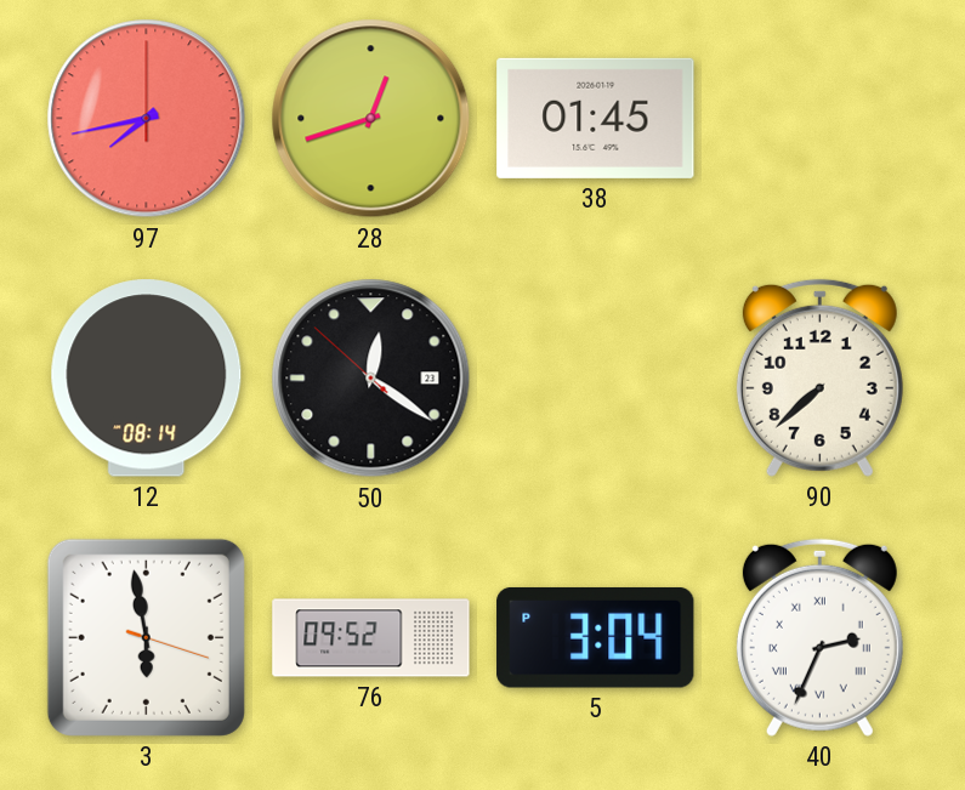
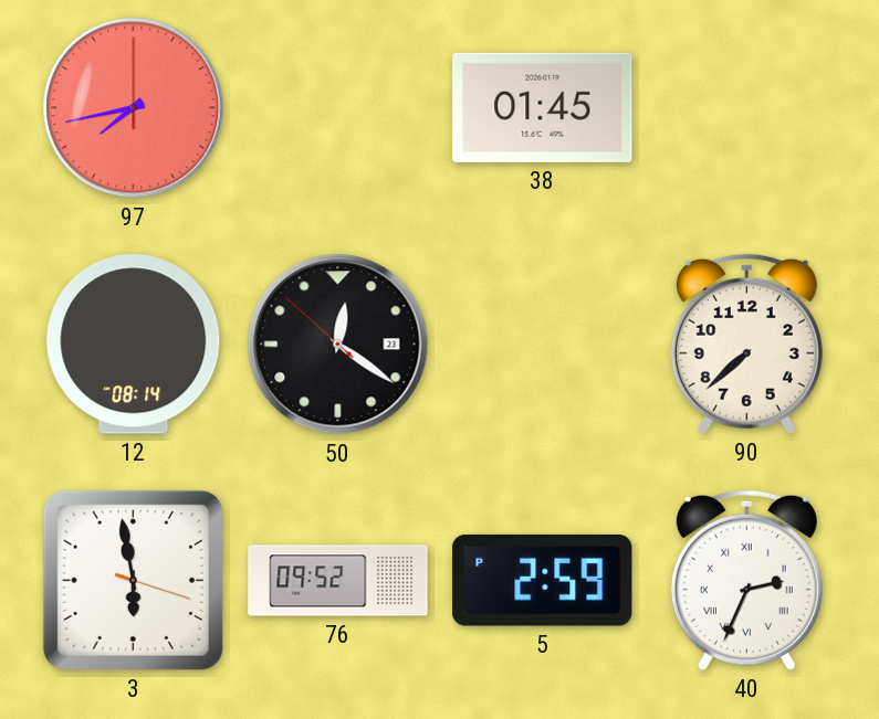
28: 12:42 -> none
5: 3:04 -> 2:59
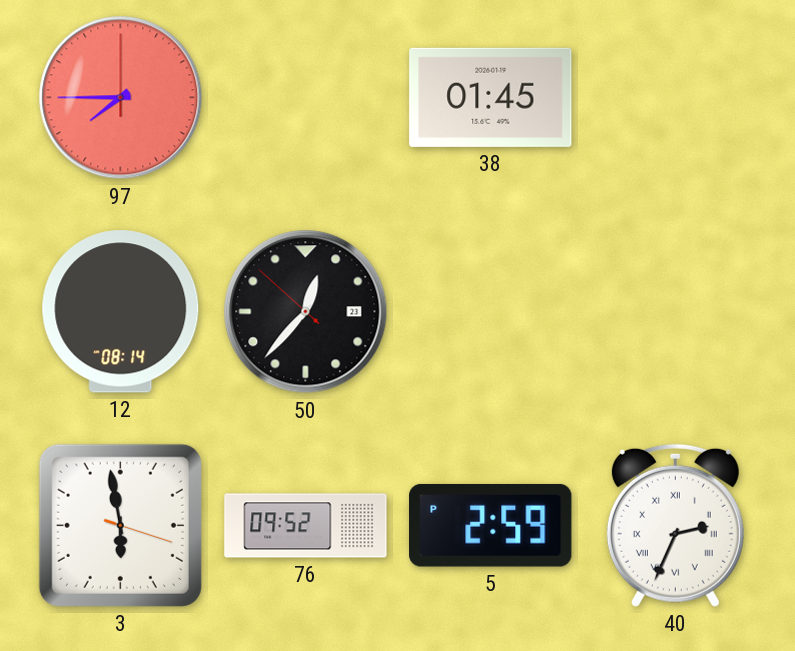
97: 7:43 -> 7:45
50: 12:20 -> 12:36
90: 7:38 -> none
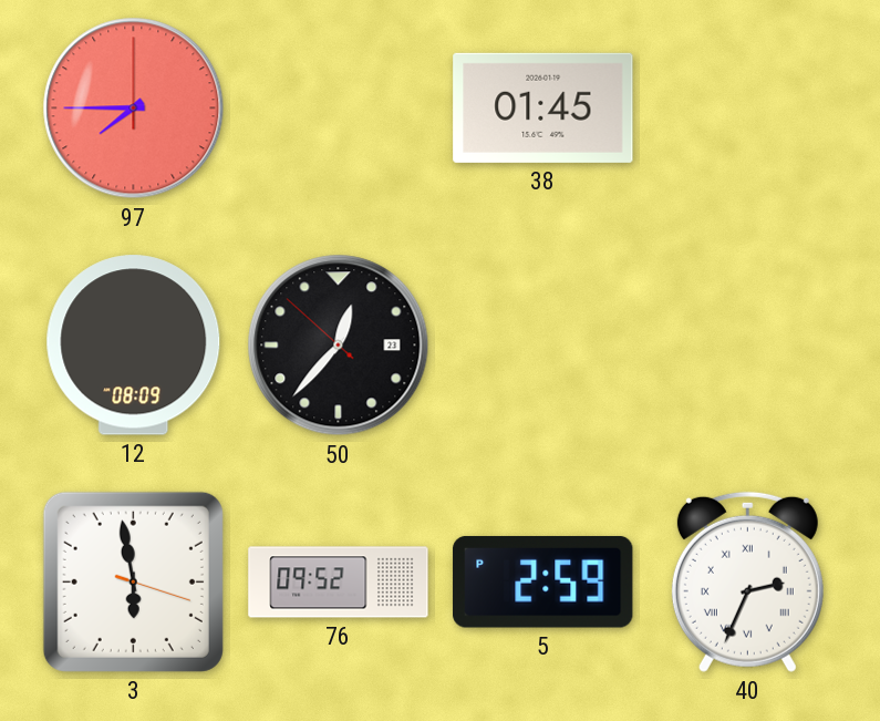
12: 08:14 -> 08:09
